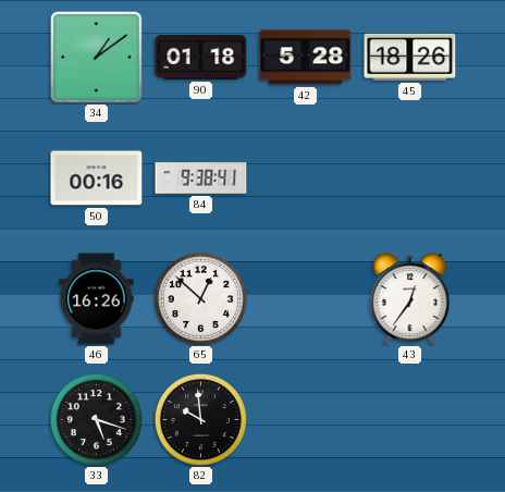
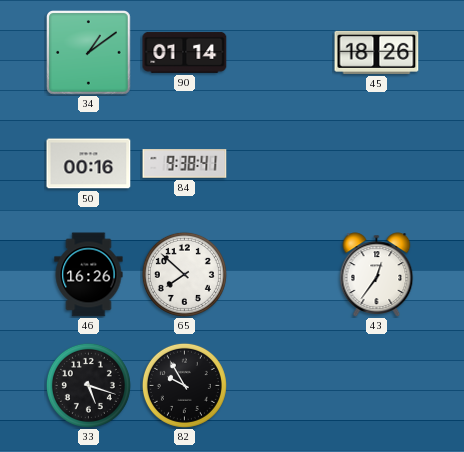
90: 01:18 -> 01:14
42: 5:28 -> none
65: 12:52 -> 7:52
82: 9:59 -> 9:55
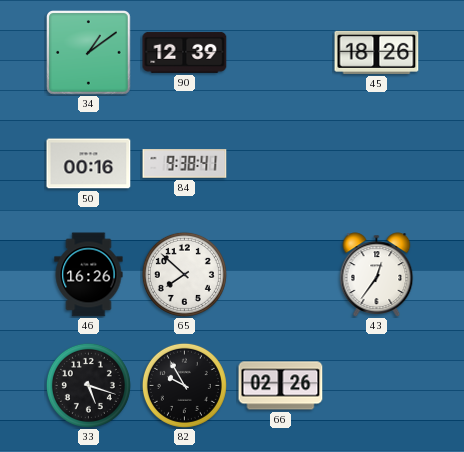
90: 01:14 -> 12:39
66: none -> 02:26
